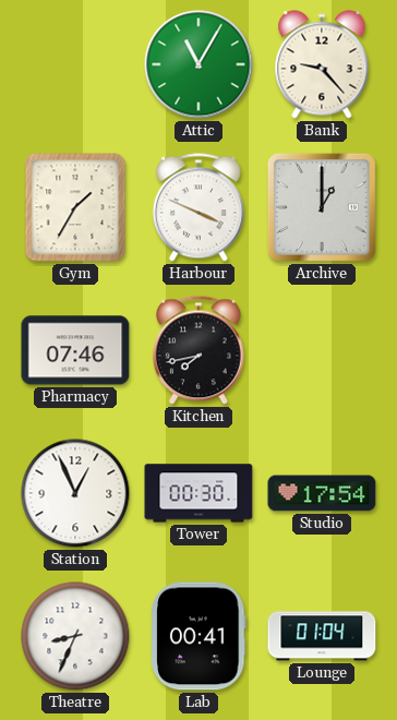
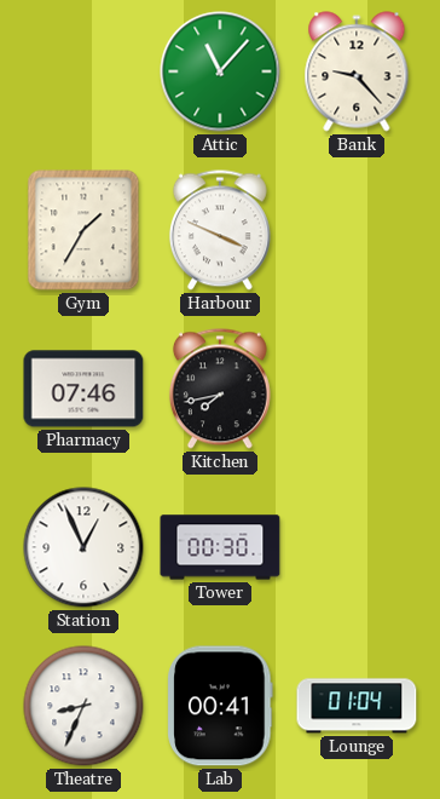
Attic: 11:05 -> 11:07
Archive: 1:00 -> none
Studio: 17:54 -> none
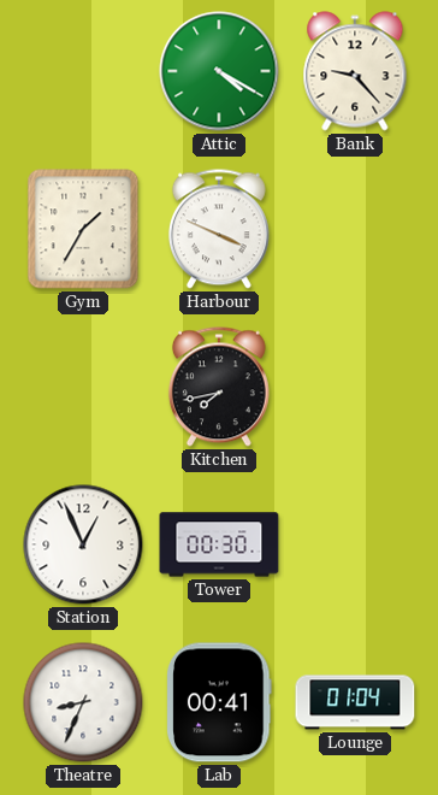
Attic: 11:07 -> 4:20
Pharmacy: 07:46 -> none
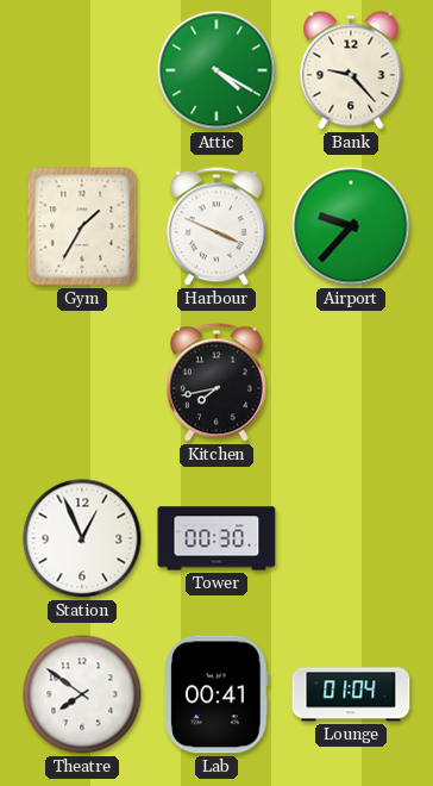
Airport: none -> 9:37
Theatre: 8:34 -> 7:51
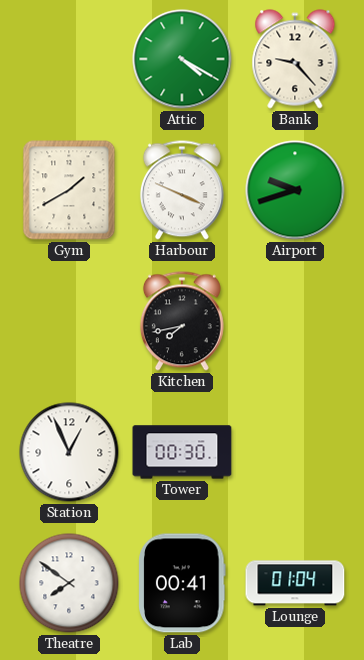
Gym: 1:35 -> 1:40
Airport: 9:37 -> 9:42
